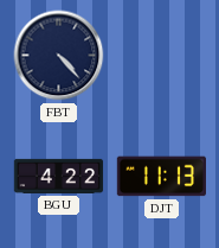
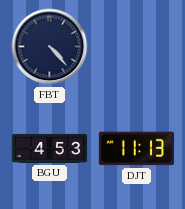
BGU: 4:22 -> 4:53
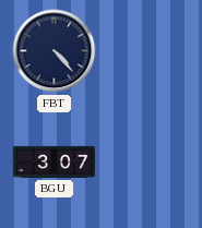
BGU: 4:53 -> 3:07
DJT: 11:13 -> none
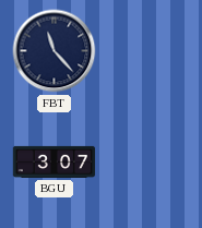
FBT: 4:23 -> 11:23
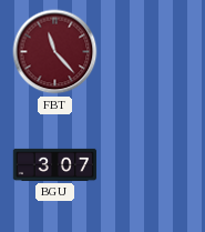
FBT dial: navy -> burgundy
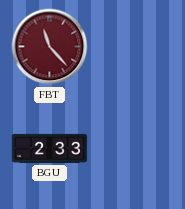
BGU: 3:07 -> 2:33
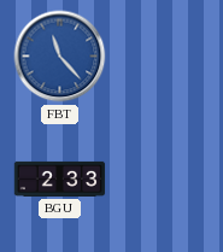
FBT dial: burgundy -> blue
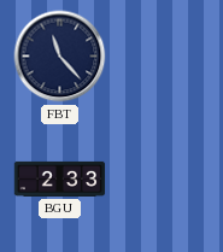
FBT dial: blue -> navy
